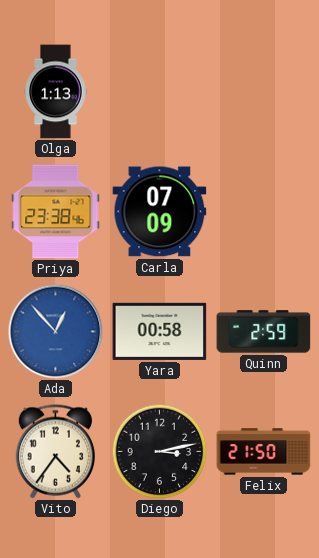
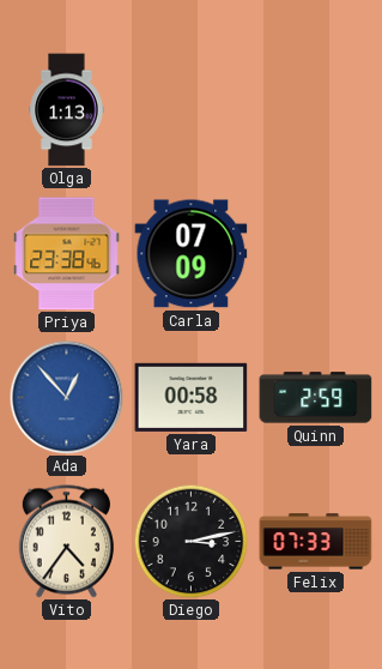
Felix: 21:50 -> 07:33
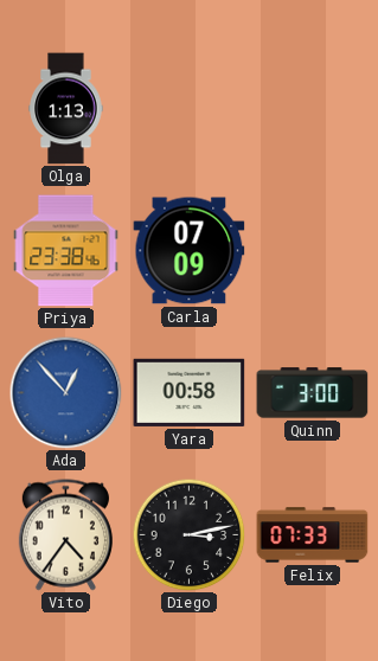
Quinn: 2:59 -> 3:00
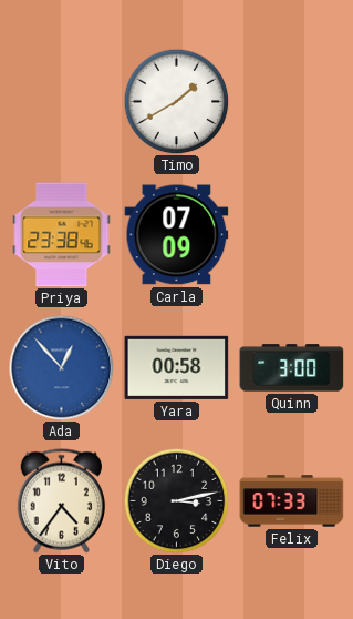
Olga: 1:13 -> none
Timo: none -> 1:40
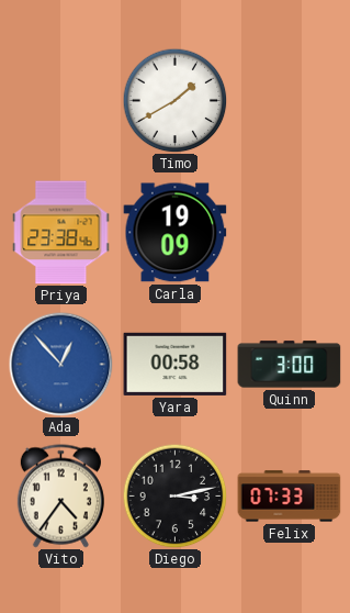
Carla: 07:09 -> 19:09
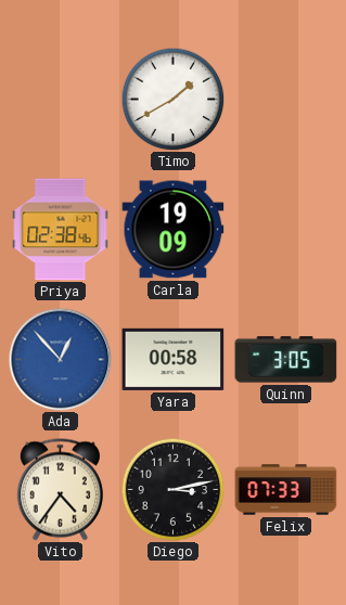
Priya: 23:38 -> 02:38
Quinn: 3:00 -> 3:05
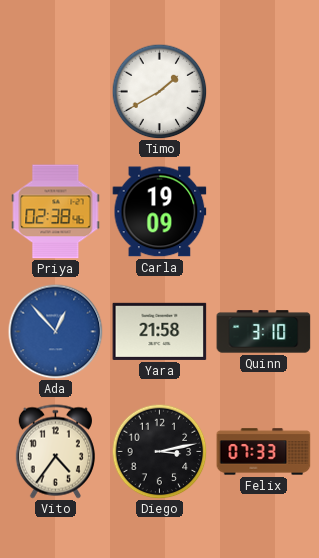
Yara: 00:58 -> 21:58
Quinn: 3:05 -> 3:10
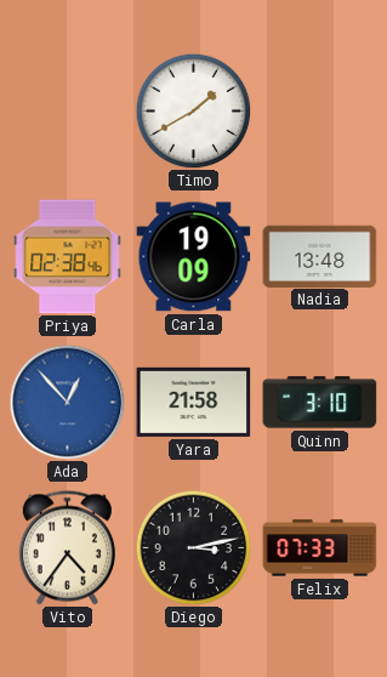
Nadia: none -> 13:48
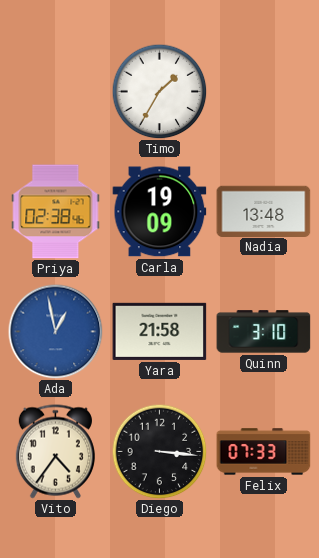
Timo: 1:40 -> 1:35
Ada: 12:53 -> 12:58
Diego: 3:13 -> 3:16
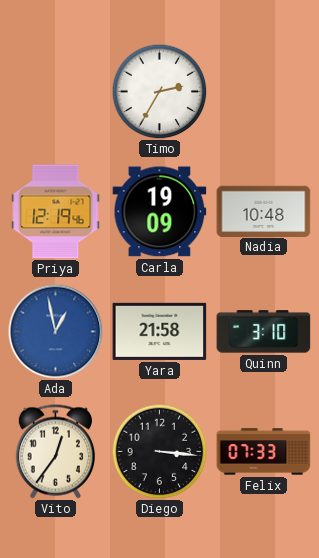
Timo: 1:35 -> 2:35
Priya: 02:38 -> 12:19
Nadia: 13:48 -> 10:48
Vito: 4:36 -> 12:36
